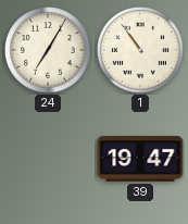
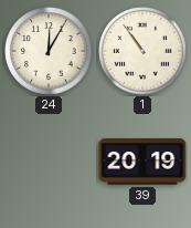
24: 7:05 -> 12:05
39: 19:47 -> 20:19
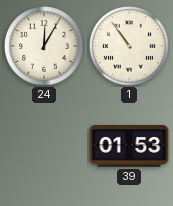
39: 20:19 -> 01:53
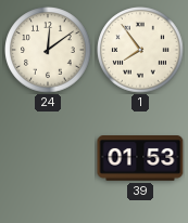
24: 12:05 -> 12:09
1: 10:54 -> 7:54
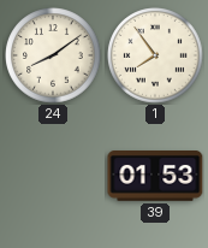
24: 12:09 -> 8:09
